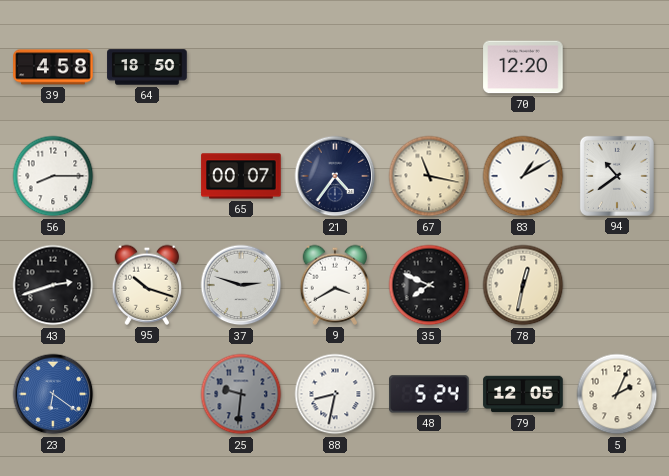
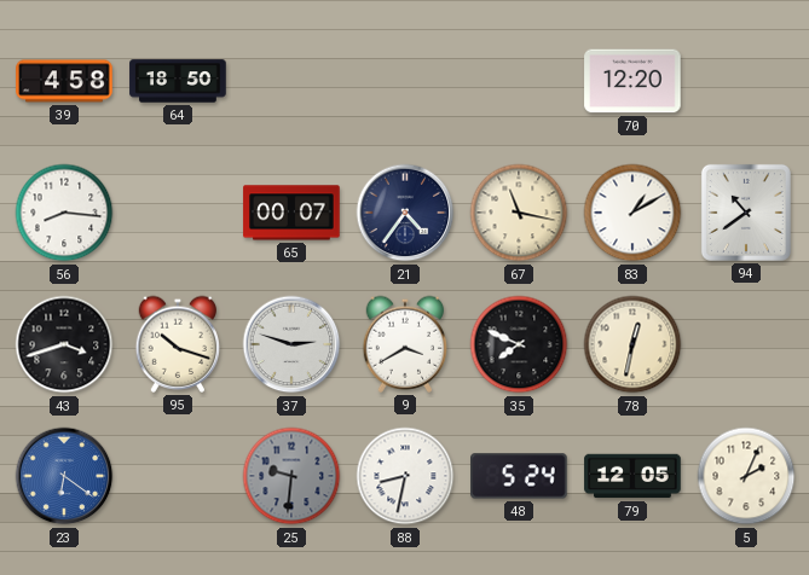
56: 8:15 -> 8:16
43: 2:42 -> 3:42
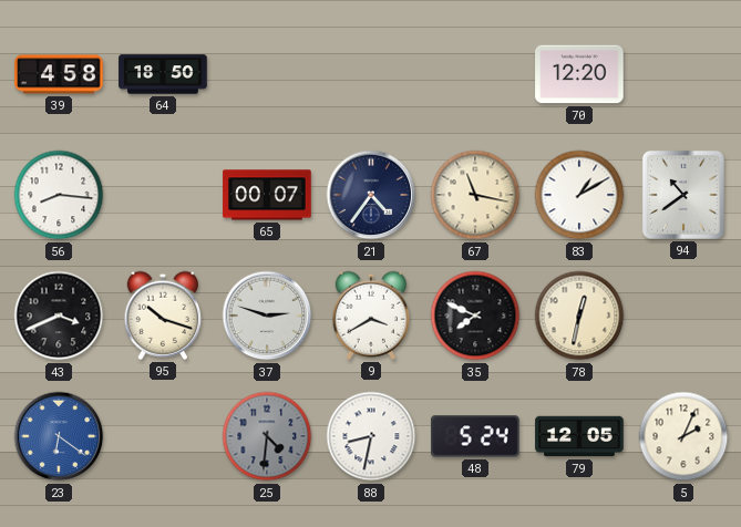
43: 3:42 -> 3:41
25: 9:31 -> 4:31
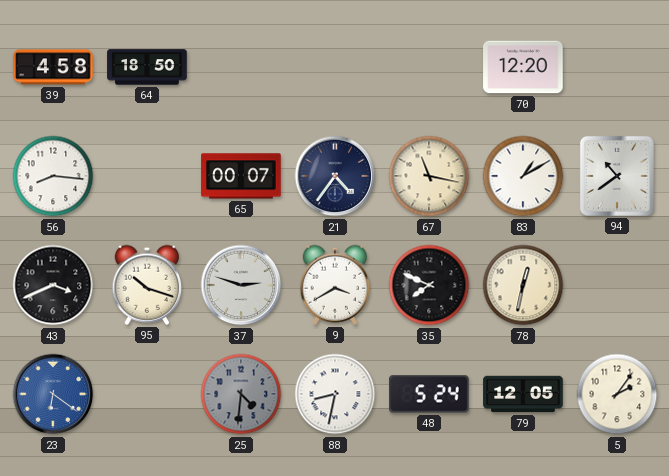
5: 2:04 -> 2:06
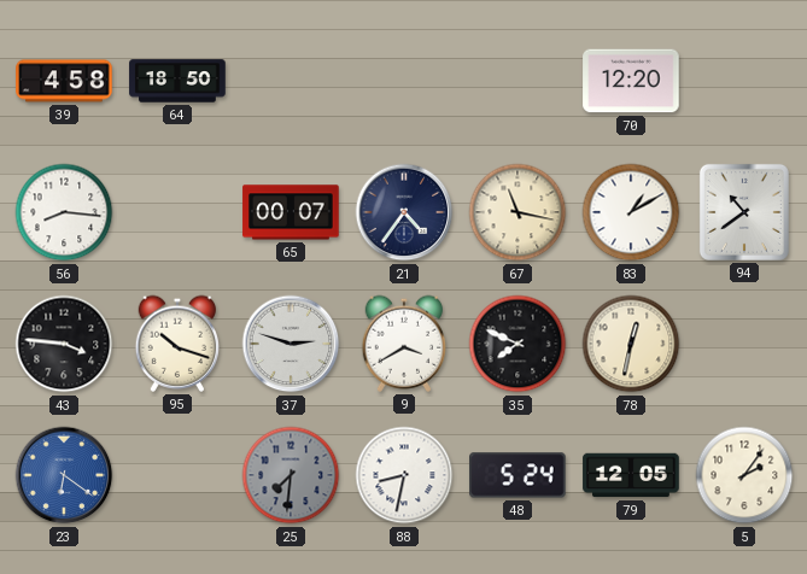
43: 3:41 -> 3:46
25: 4:31 -> 7:31
